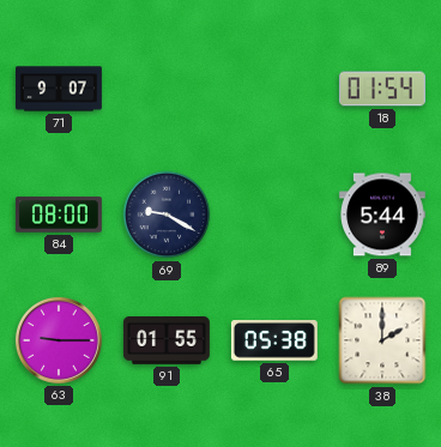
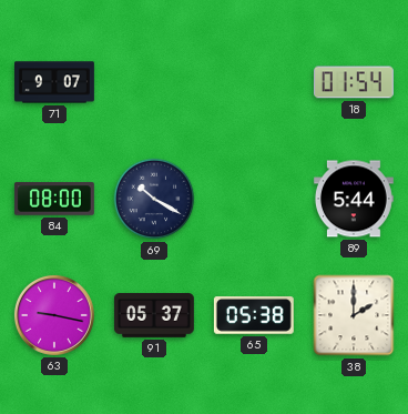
69: 9:20 -> 10:20
63: 9:15 -> 9:17
91: 01:55 -> 05:37
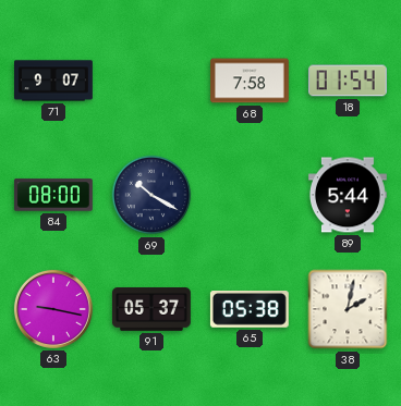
68: none -> 7:58
38: 2:00 -> 2:02
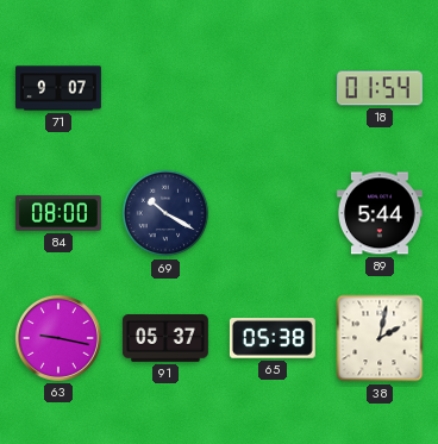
68: 7:58 -> none
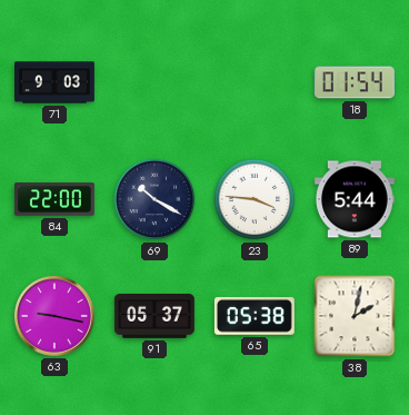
71: 9:07 -> 9:03
84: 08:00 -> 22:00
23: none -> 3:46
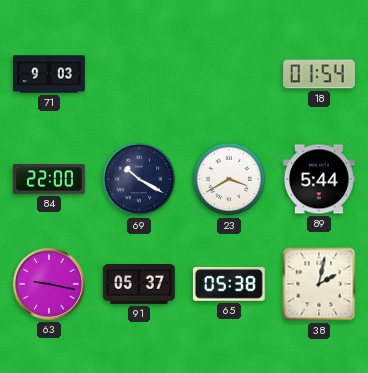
23: 3:46 -> 3:40
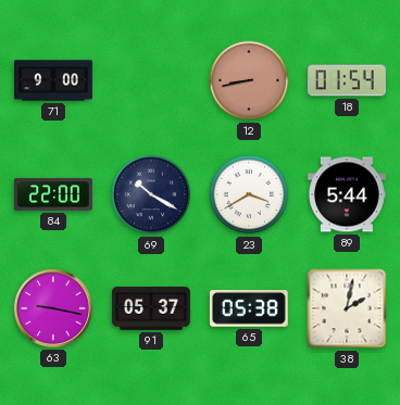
71: 9:03 -> 9:00
12: none -> 8:43
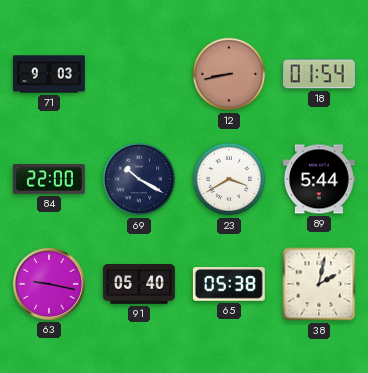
71: 9:00 -> 9:03
91: 05:37 -> 05:40
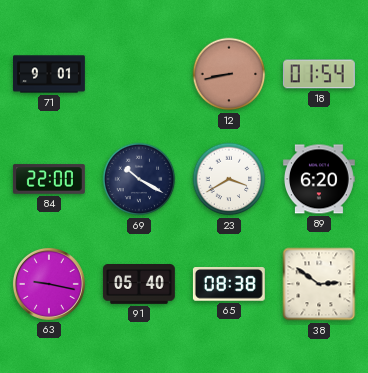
71: 9:03 -> 9:01
89: 5:44 -> 6:20
65: 05:38 -> 08:38
38: 2:02 -> 2:51
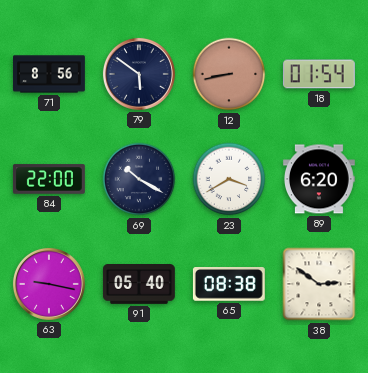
71: 9:01 -> 8:56
79: none -> 5:51
